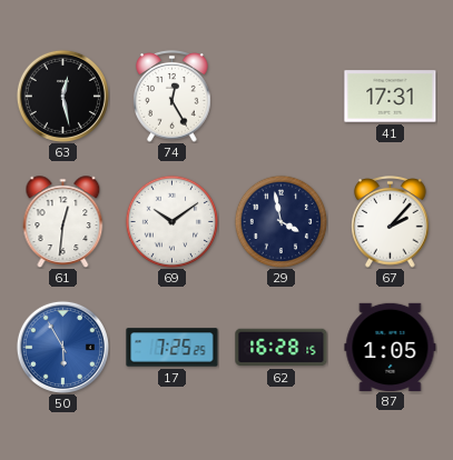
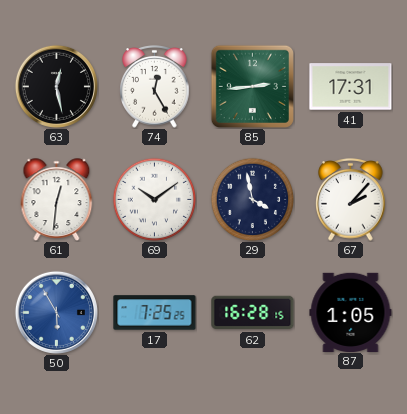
85: none -> 2:44
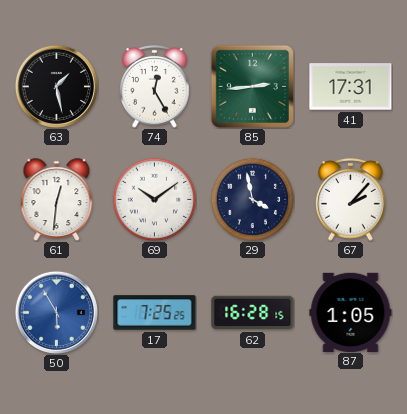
63: 12:28 -> 1:28
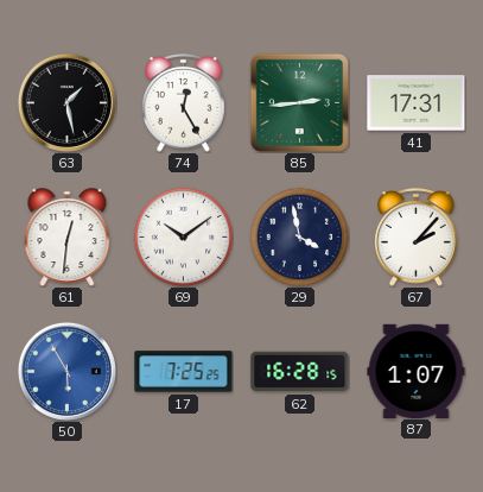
87: 1:05 -> 1:07
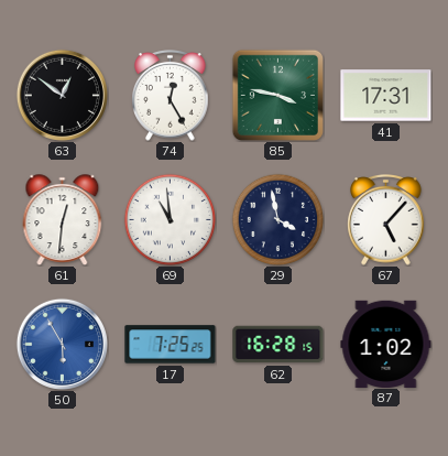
63: 1:28 -> 12:51
85: 2:44 -> 3:47
69: 10:09 -> 10:59
67: 2:07 -> 5:07
87: 1:07 -> 1:02
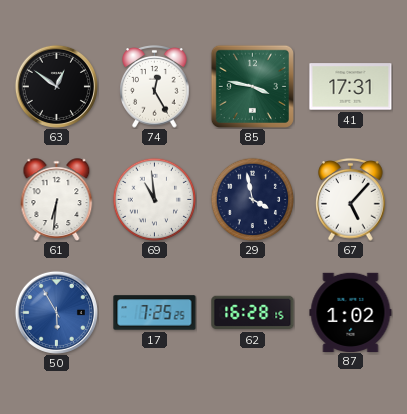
61: 12:31 -> 6:31
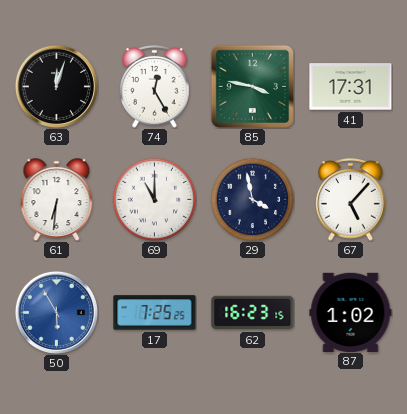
63: 12:51 -> 12:03
69: 10:59 -> 11:00
62: 16:28 -> 16:23
